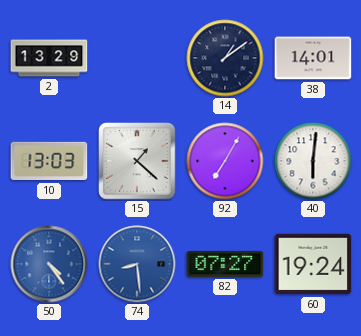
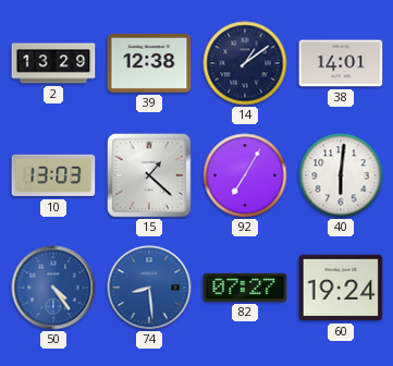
39: none -> 12:38
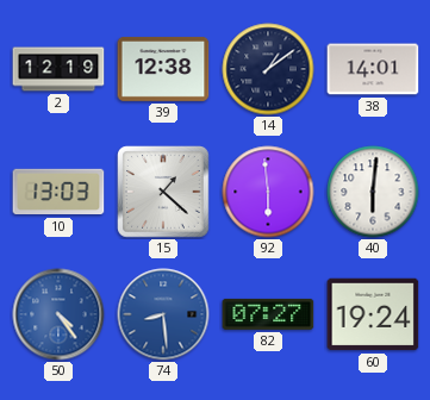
2: 13:29 -> 12:19
92: 7:05 -> 5:59
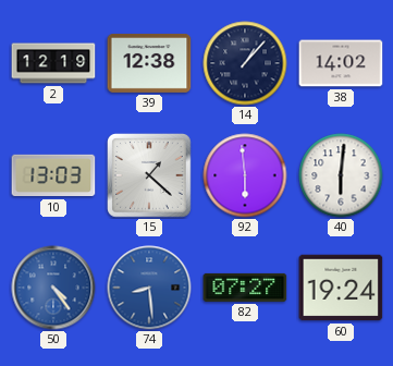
14: 1:09 -> 1:07
38: 14:01 -> 14:02
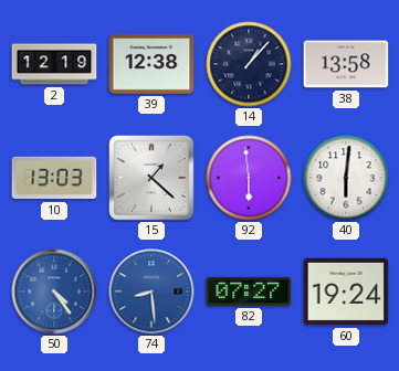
38: 14:02 -> 13:58
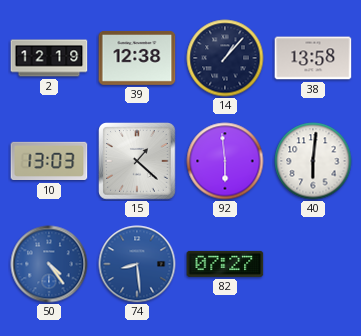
60: 19:24 -> none
